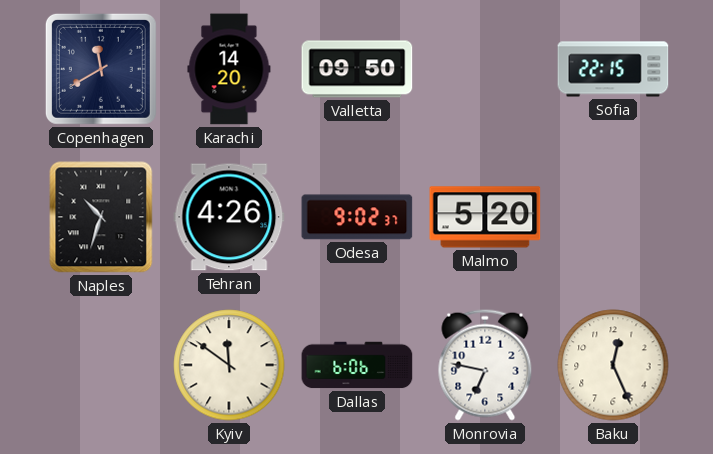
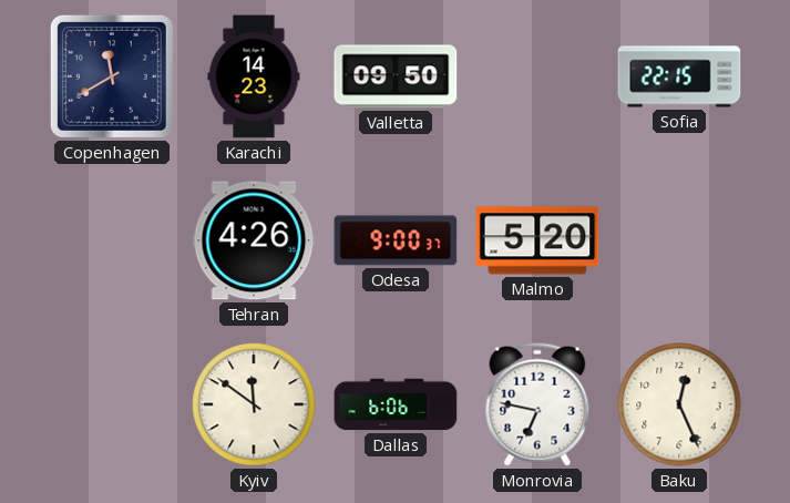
Karachi: 14:20 -> 14:23
Naples: 10:33 -> none
Odesa: 9:02 -> 9:00
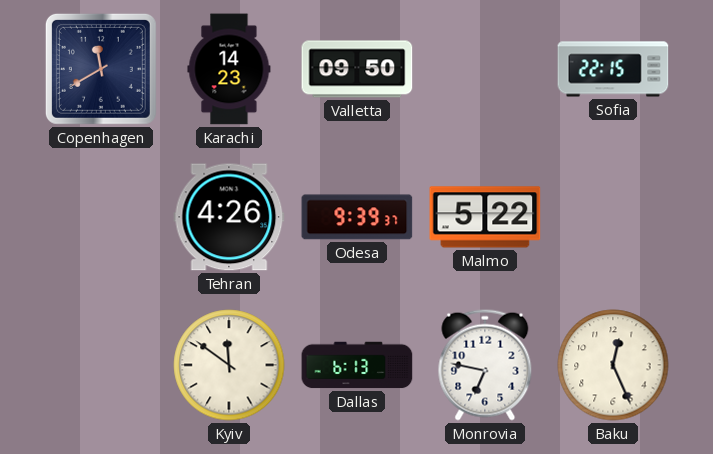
Odesa: 9:00 -> 9:39
Malmo: 5:20 -> 5:22
Dallas: 6:06 -> 6:13
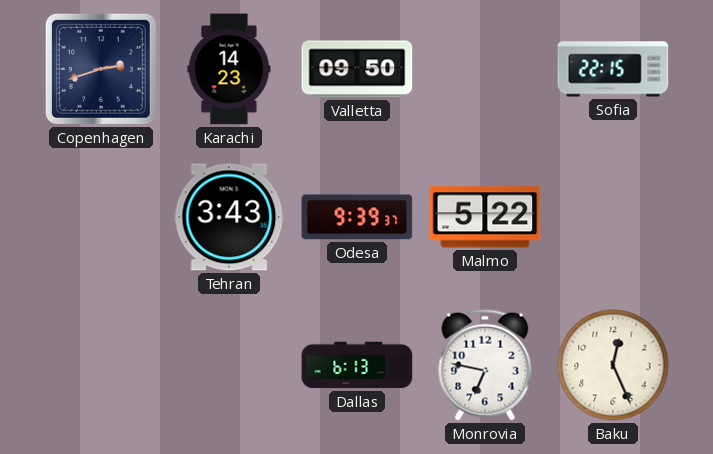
Copenhagen: 11:40 -> 2:42
Tehran: 4:26 -> 3:43
Kyiv: 11:51 -> none
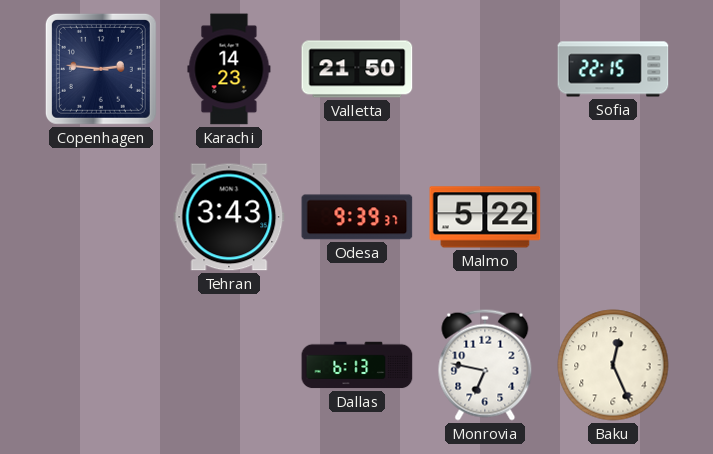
Copenhagen: 2:42 -> 2:46
Valletta: 09:50 -> 21:50
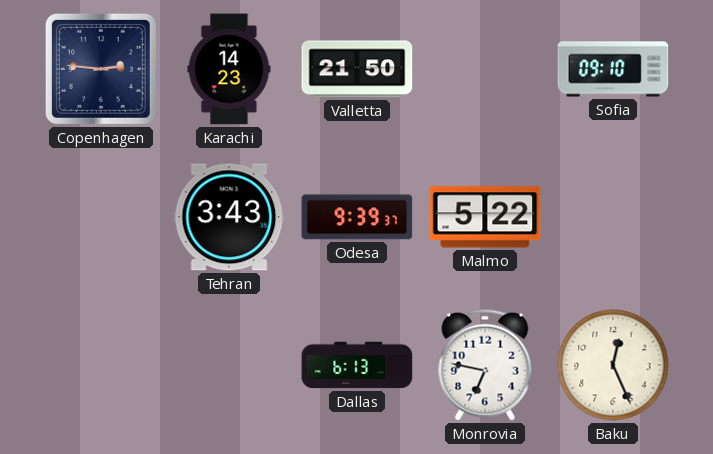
Sofia: 22:15 -> 09:10
